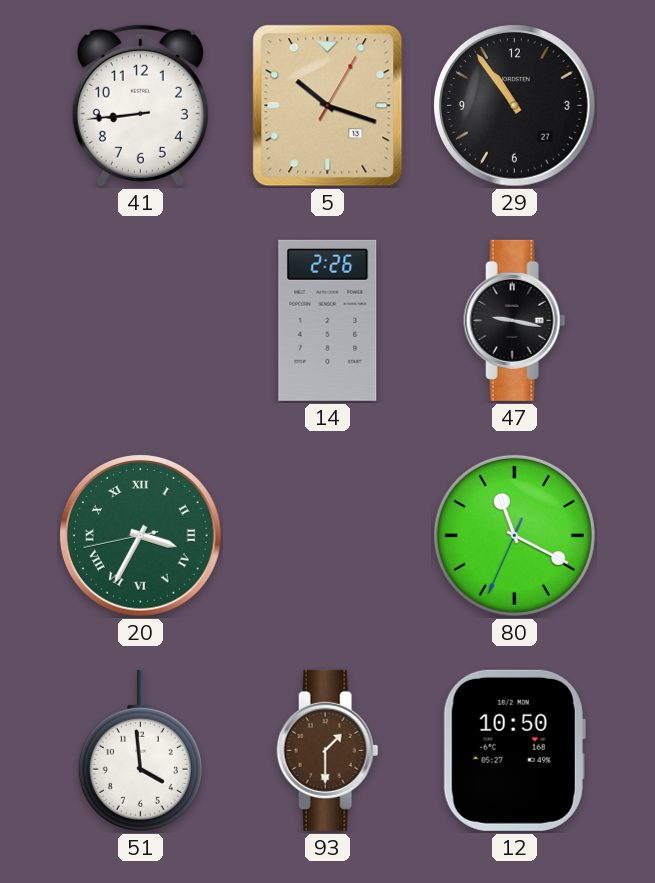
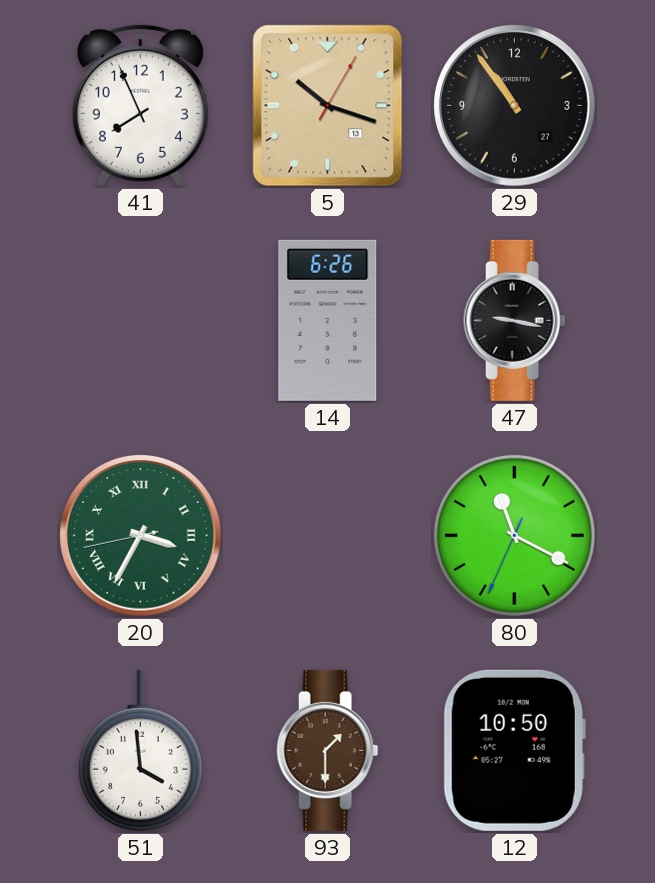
41: 8:44 -> 7:56
14: 2:26 -> 6:26
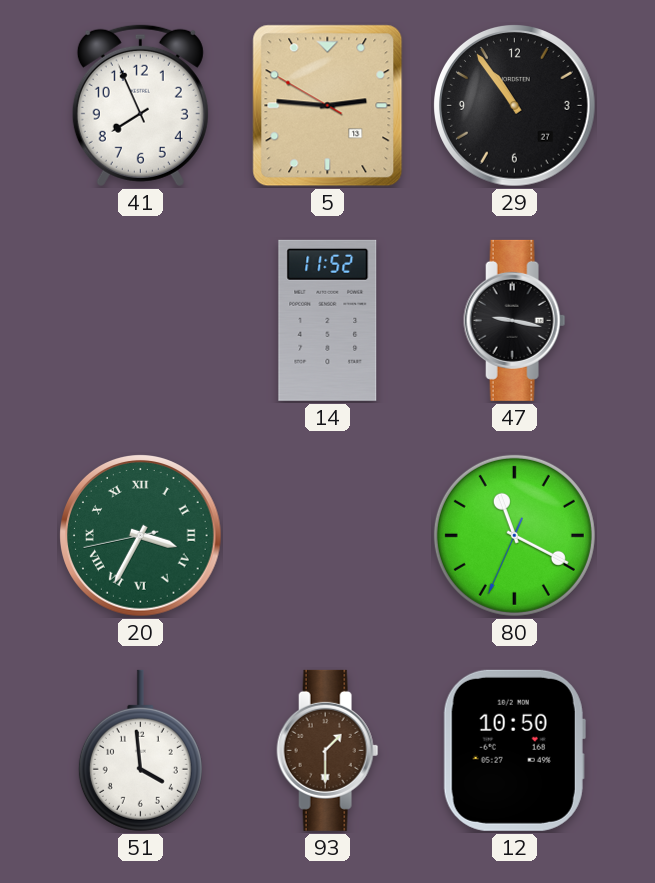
5: 10:18 -> 2:45
14: 6:26 -> 11:52
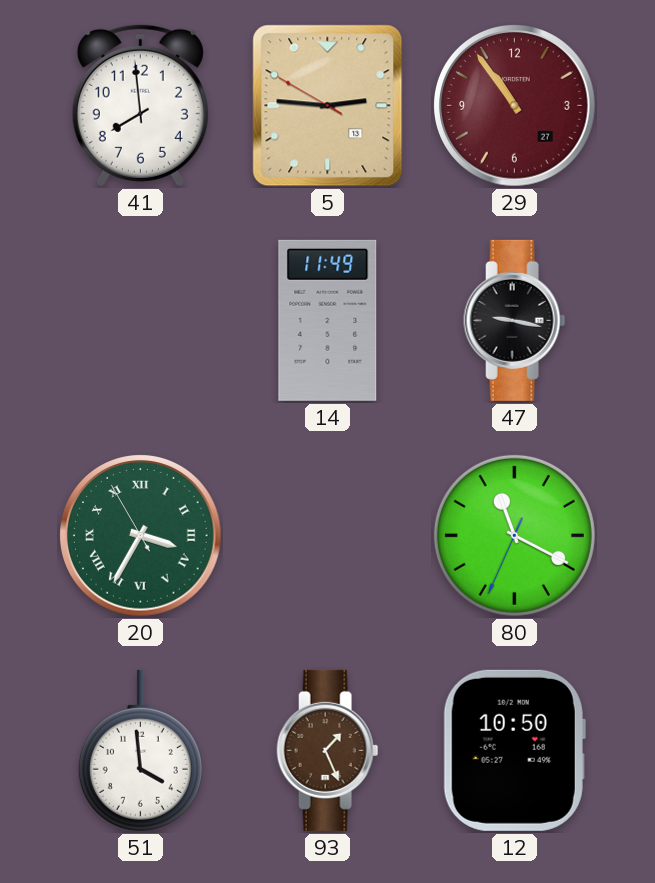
41: 7:56 -> 7:59
29 dial: black -> burgundy
14: 11:52 -> 11:49
20: 3:34:43 -> 3:34:55
93: 1:30 -> 1:26
